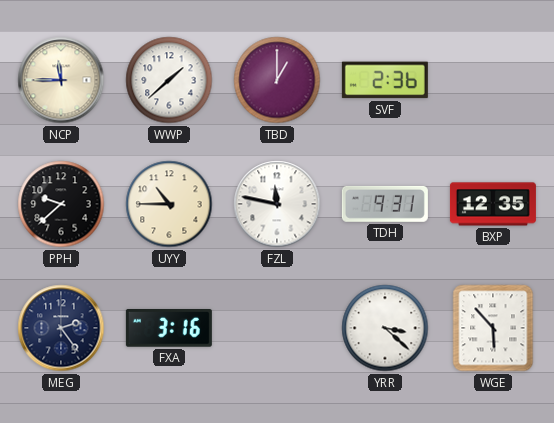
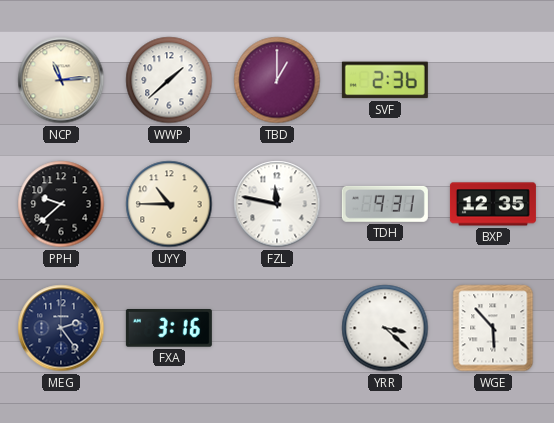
NCP: 11:45 -> 11:14
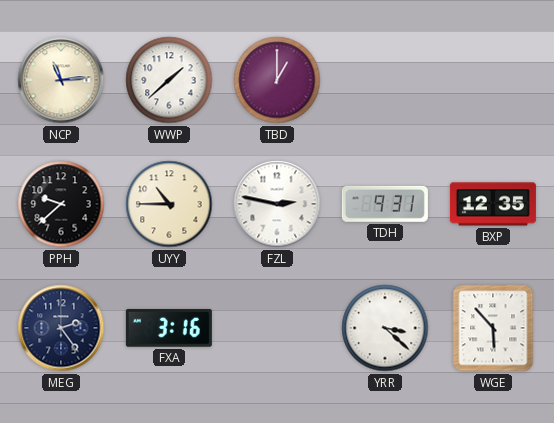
SVF: 2:36 -> none
FZL: 11:47 -> 2:47
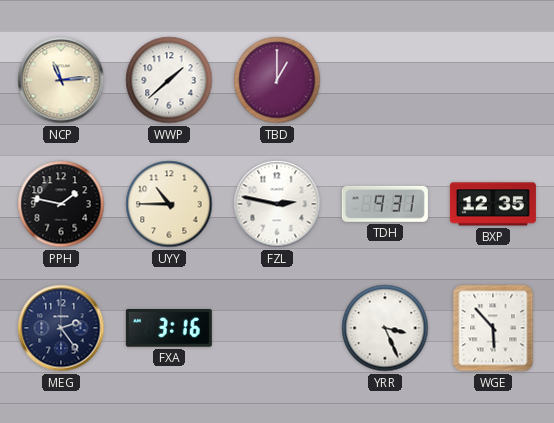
PPH: 9:38 -> 1:47
YRR: 3:22 -> 3:26
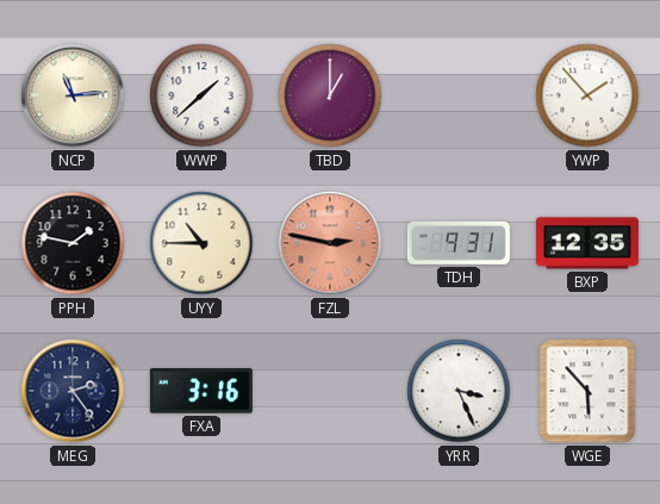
YWP: none -> 1:53
FZL dial: white -> salmon
